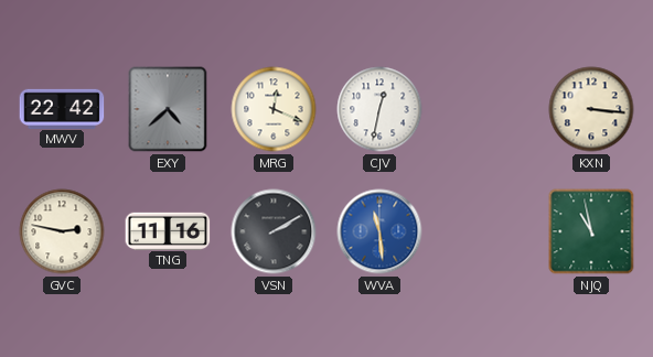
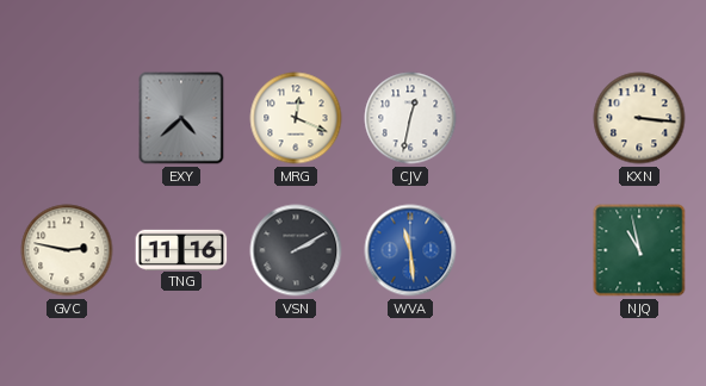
MWV: 22:42 -> none
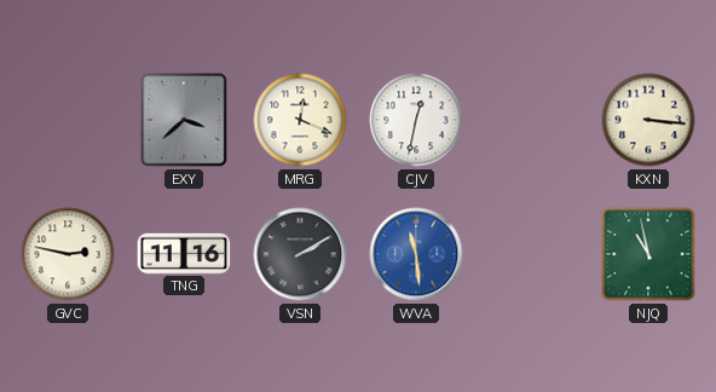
EXY: 4:38 -> 3:38
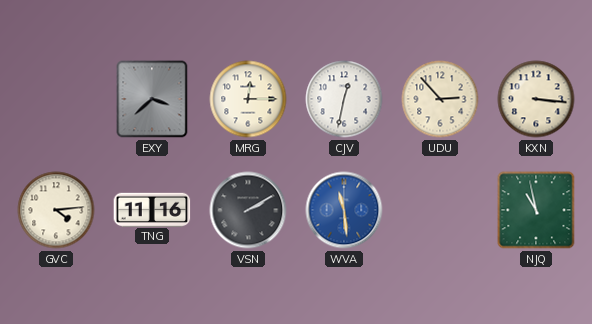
MRG: 12:19 -> 12:15
UDU: none -> 2:53
GVC: 2:47 -> 4:14
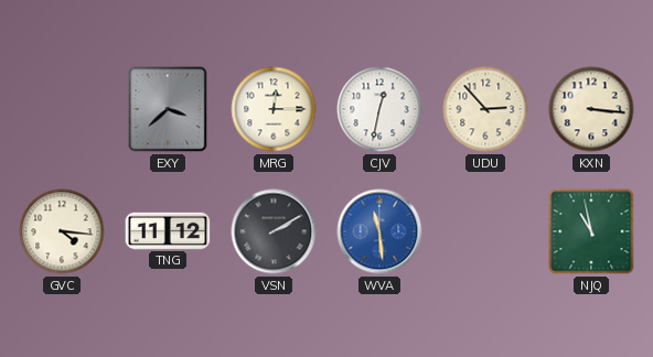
GVC: 4:14 -> 4:16
TNG: 11:16 -> 11:12
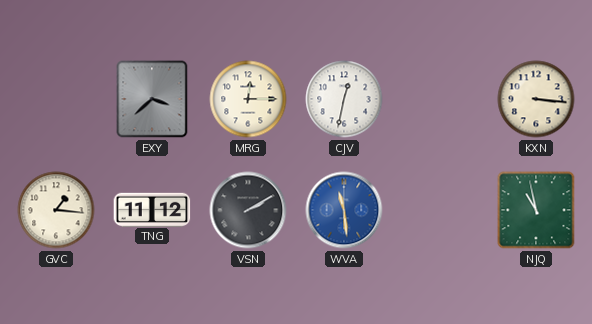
UDU: 2:53 -> none
GVC: 4:16 -> 1:16
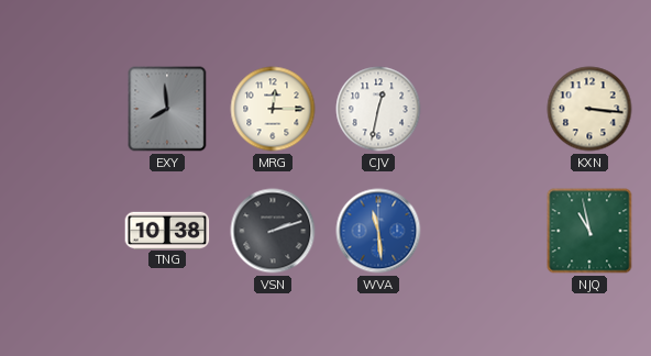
EXY: 3:38 -> 7:59
GVC: 1:16 -> none
TNG: 11:12 -> 10:38
VSN: 2:10 -> 2:12
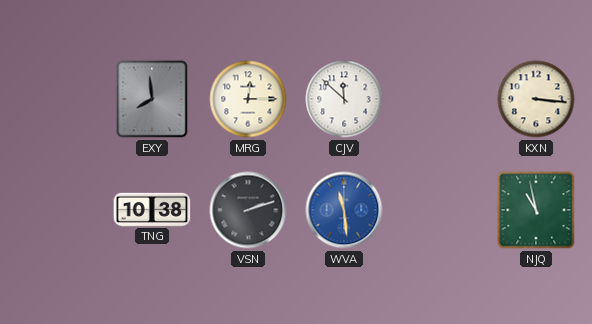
CJV: 12:32 -> 11:52
